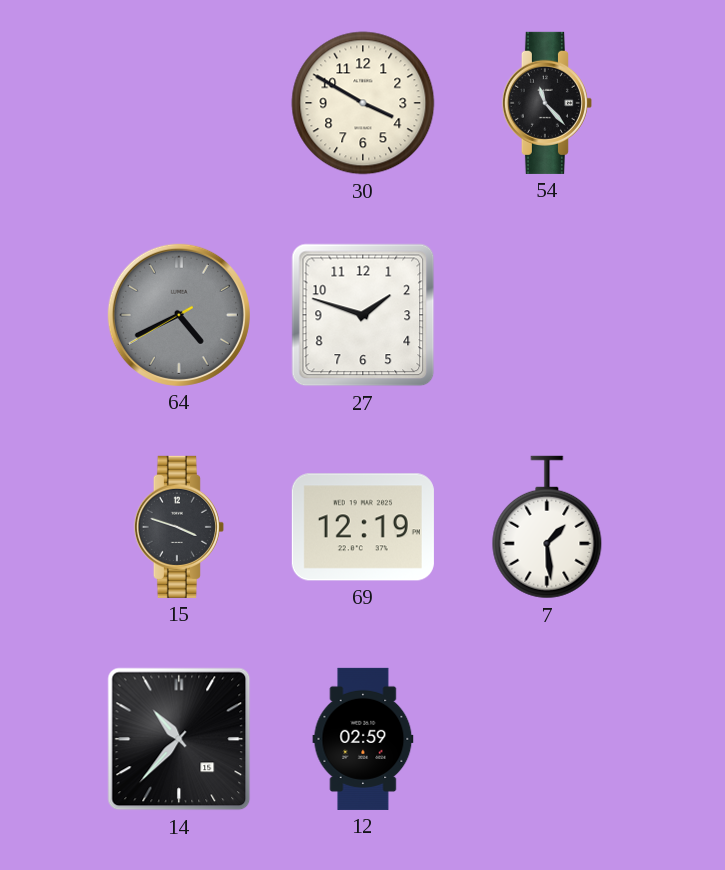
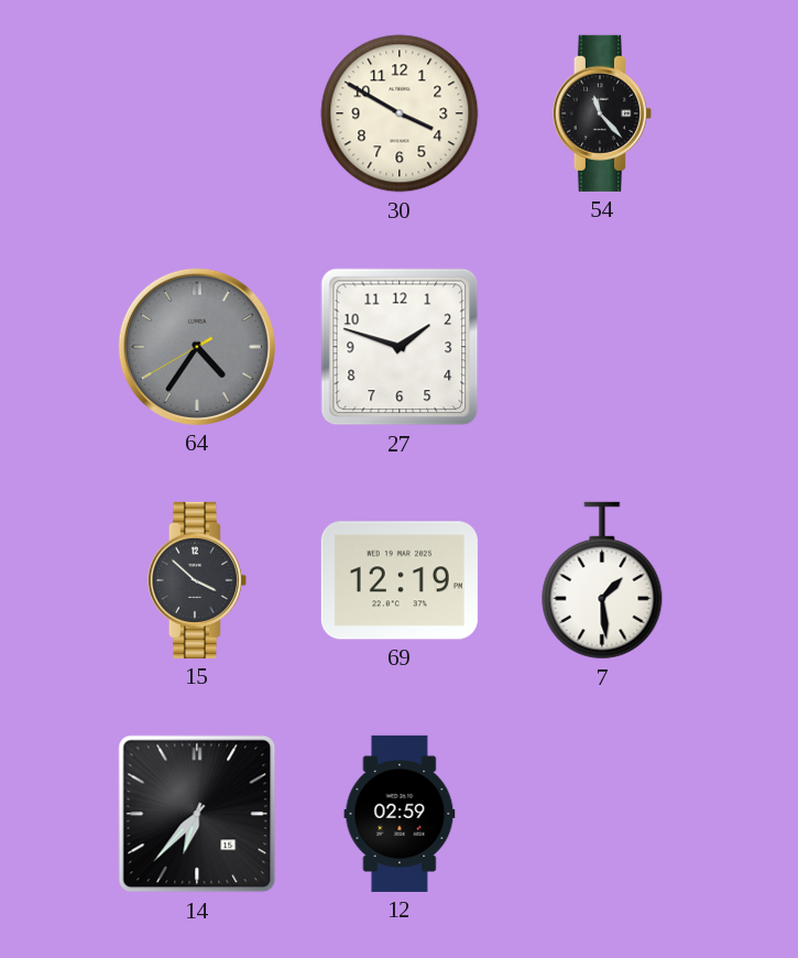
64: 4:40 -> 4:35
15: 3:48 -> 3:52
14: 10:37 -> 6:37
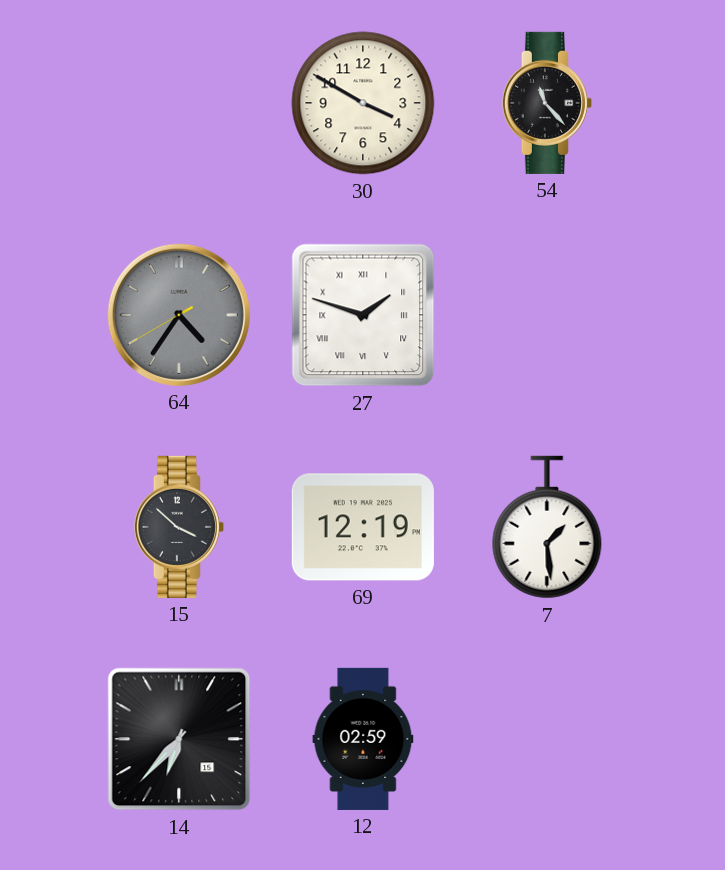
27 numerals: Arabic -> Roman
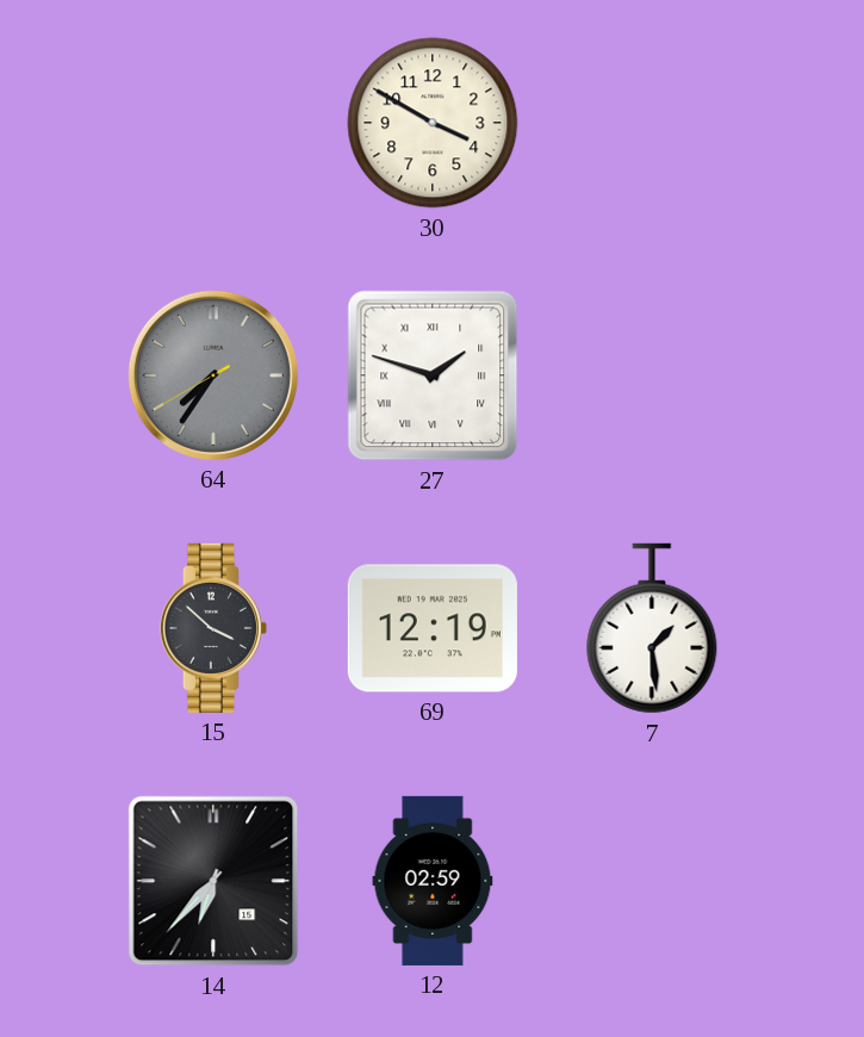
54: 11:23 -> none
64: 4:35 -> 7:35
